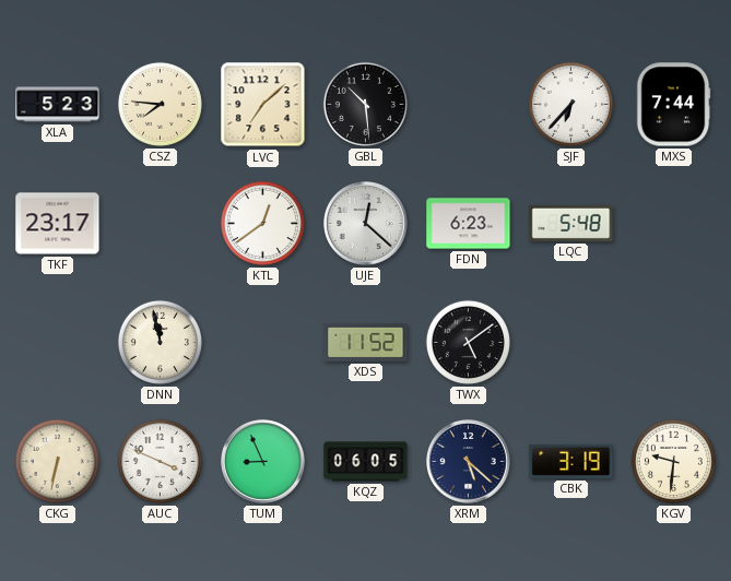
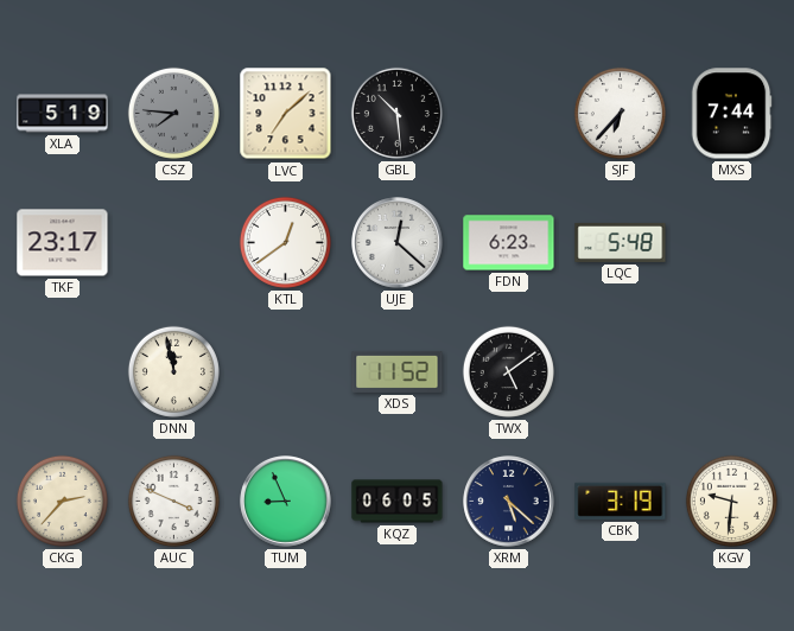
XLA: 5:23 -> 5:19
CSZ dial: cream -> grey
CKG: 6:32 -> 2:37
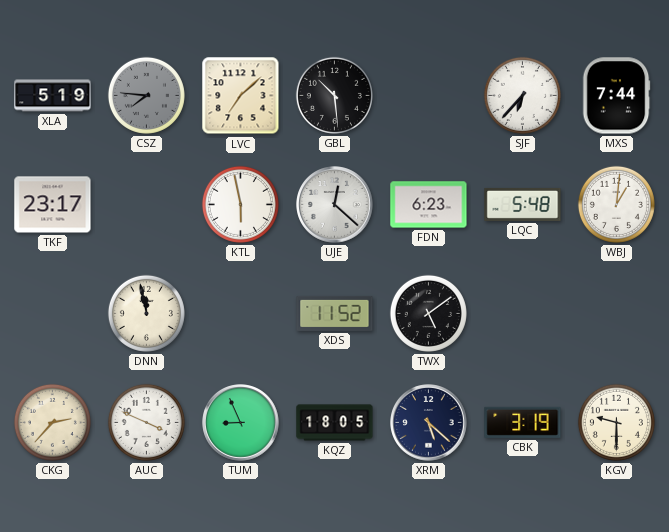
KTL: 12:39 -> 5:58
WBJ: none -> 1:01
KQZ: 06:05 -> 18:05
KGV: 9:31 -> 9:30
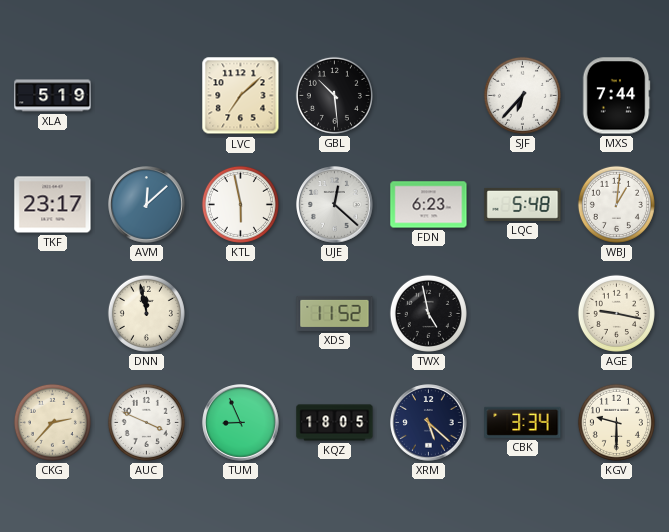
CSZ: 7:46 -> none
AVM: none -> 12:08
TWX: 5:09 -> 4:58
AGE: none -> 9:17
CBK: 3:19 -> 3:34
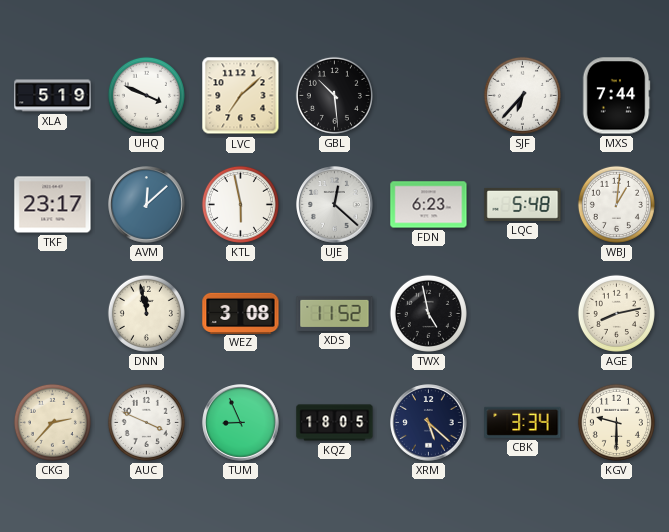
UHQ: none -> 3:49
WEZ: none -> 3:08
AGE: 9:17 -> 8:13
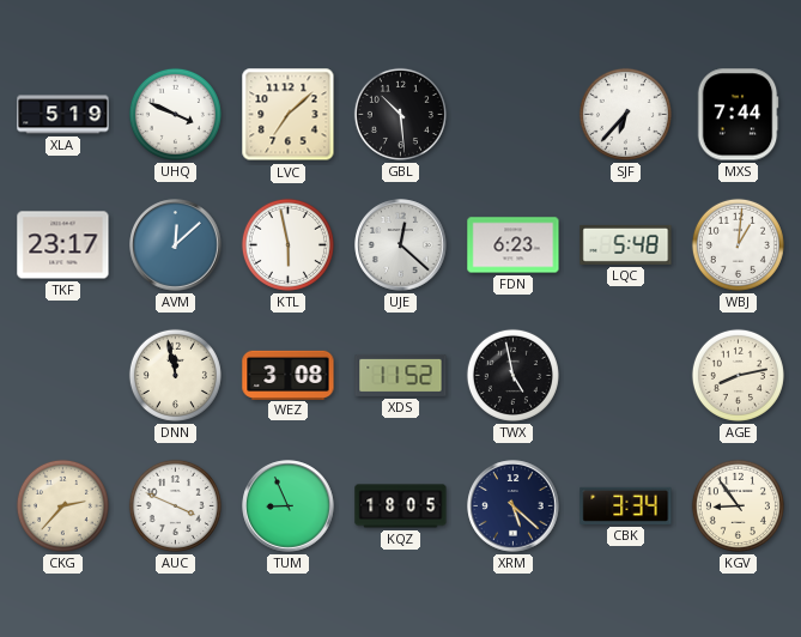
KGV: 9:30 -> 8:54
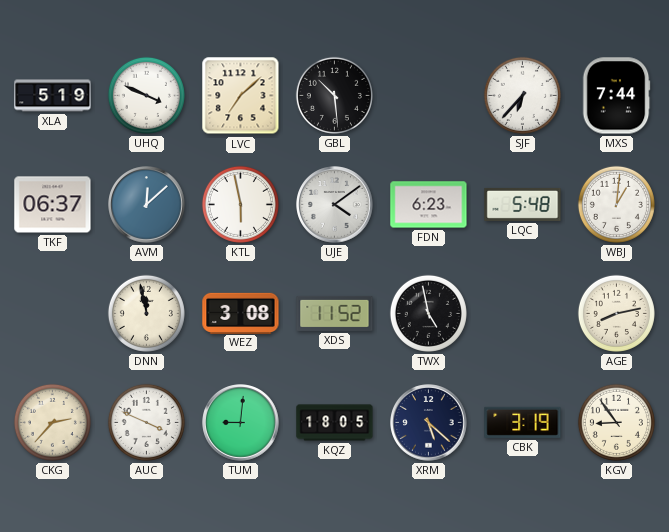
TKF: 23:17 -> 06:37
UJE: 12:22 -> 4:09
TUM: 8:56 -> 9:01
CBK: 3:34 -> 3:19
